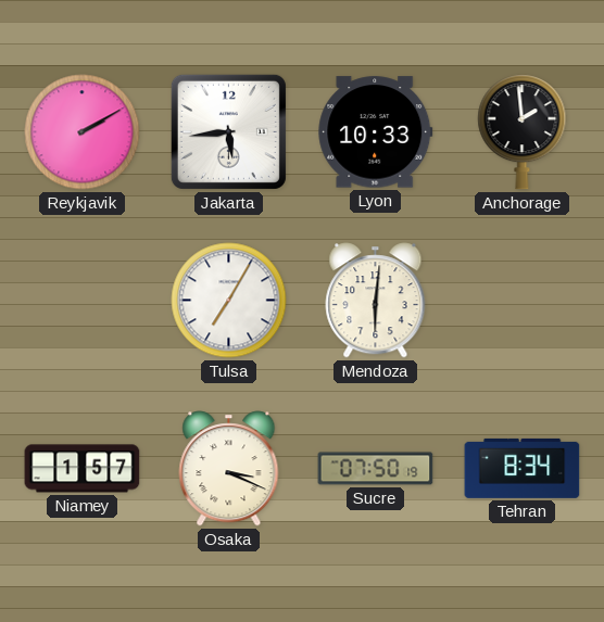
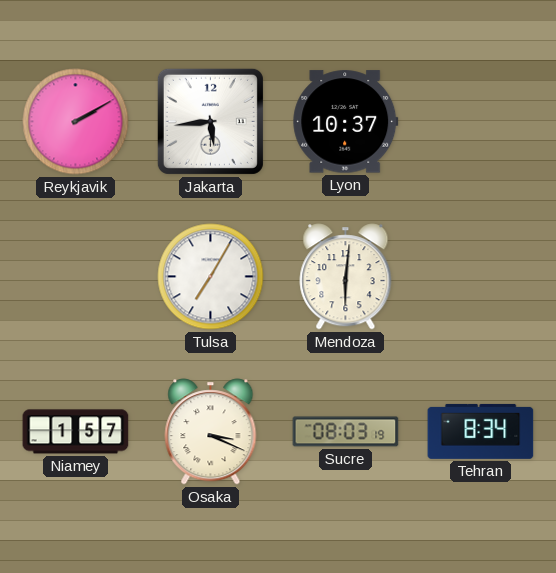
Lyon: 10:33 -> 10:37
Anchorage: 1:59 -> none
Sucre: 07:50 -> 08:03
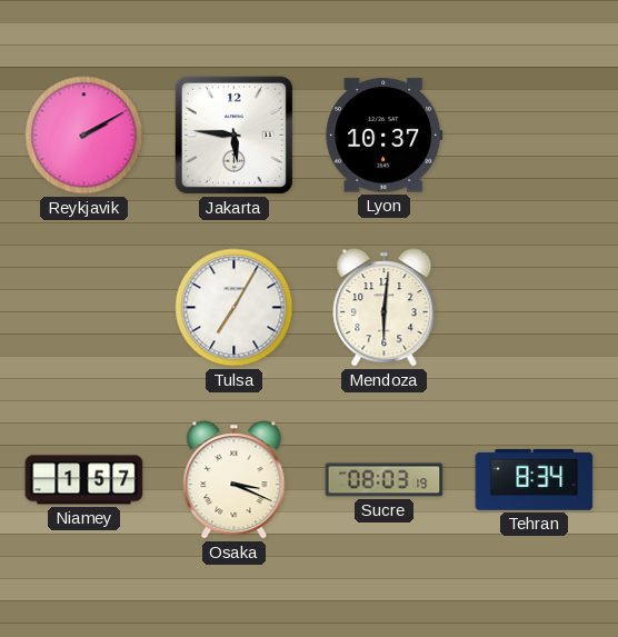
Jakarta: 5:44 -> 5:46
